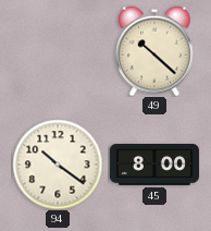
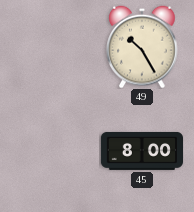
49: 10:22 -> 10:25
94: 10:21 -> none
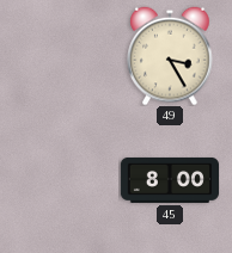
49: 10:25 -> 3:25
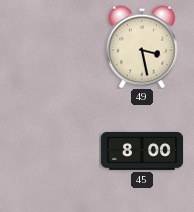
49: 3:25 -> 3:28
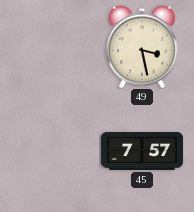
45: 8:00 -> 7:57
